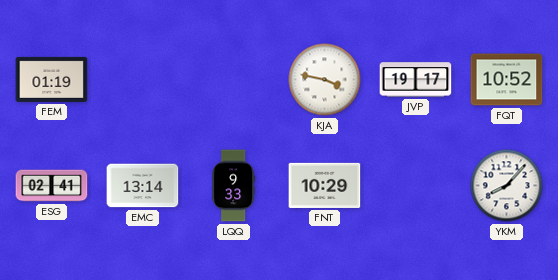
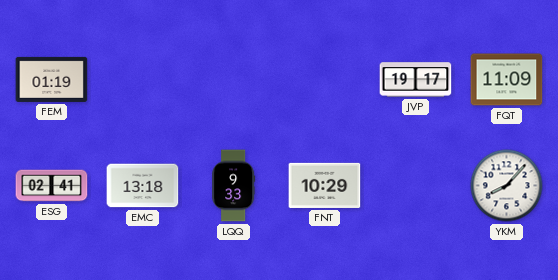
KJA: 3:47 -> none
FQT: 10:52 -> 11:09
EMC: 13:14 -> 13:18
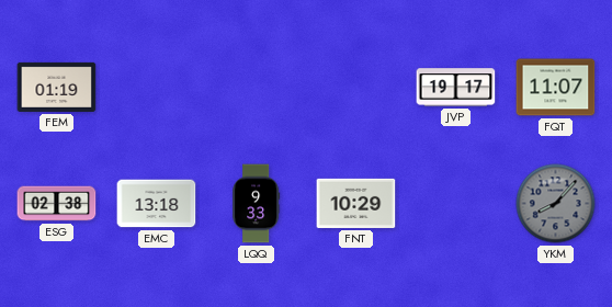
FQT: 11:09 -> 11:07
ESG: 02:41 -> 02:38
YKM dial: white -> grey
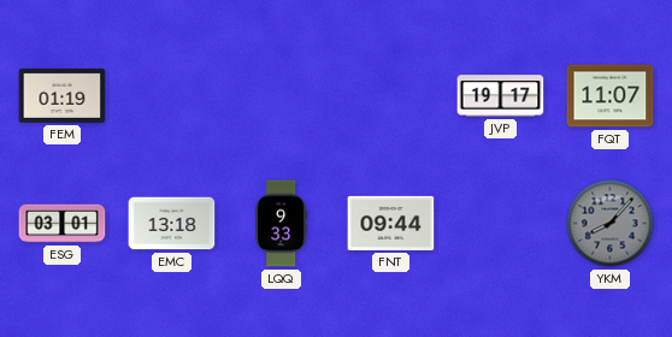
ESG: 02:38 -> 03:01
FNT: 10:29 -> 09:44
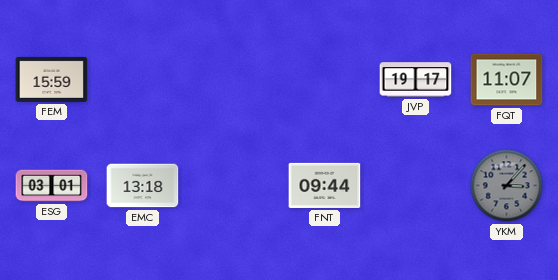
FEM: 01:19 -> 15:59
LQQ: 9:33 -> none
YKM: 8:07 -> 3:07
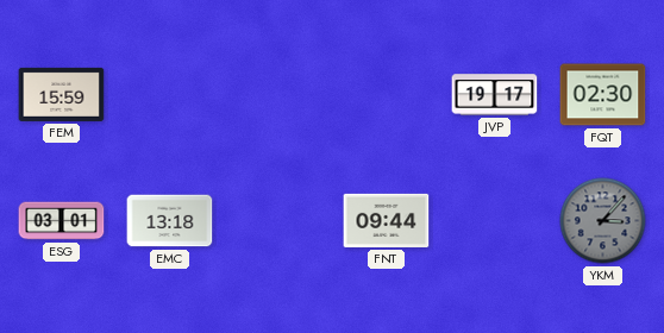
FQT: 11:07 -> 02:30
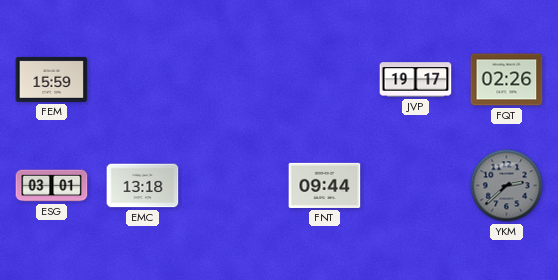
FQT: 02:30 -> 02:26
YKM: 3:07 -> 2:38
